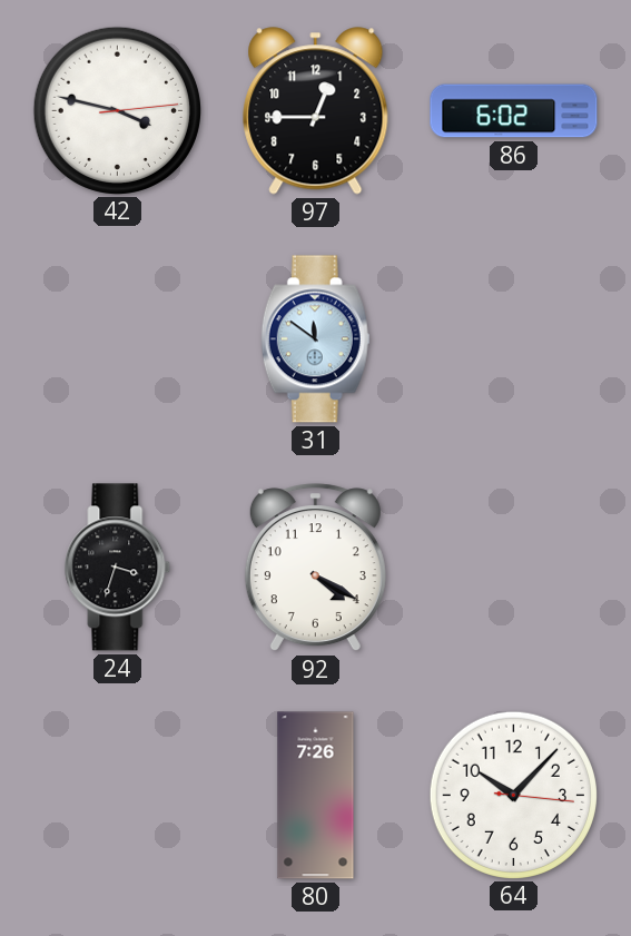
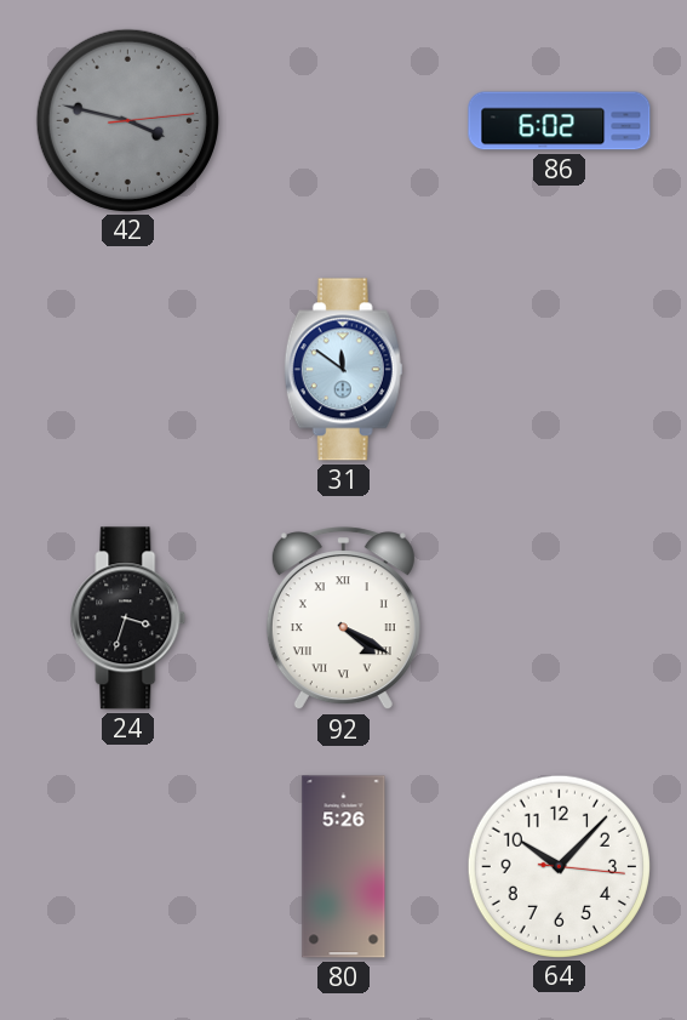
42 dial: white -> grey
97: 12:45 -> none
92 numerals: Arabic -> Roman
80: 7:26 -> 5:26
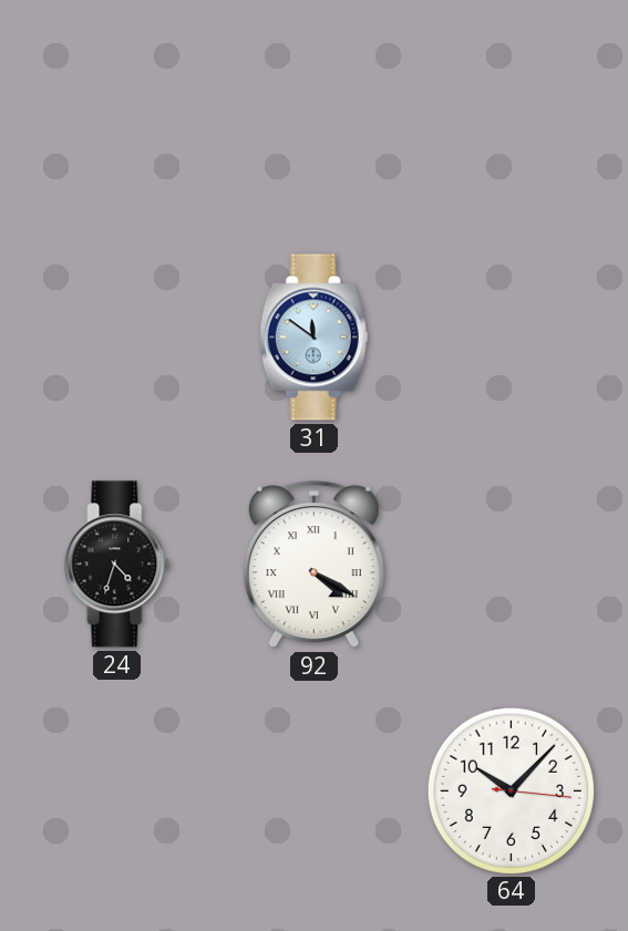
42: 3:47 -> none
86: 6:02 -> none
24: 3:33 -> 4:33
80: 5:26 -> none
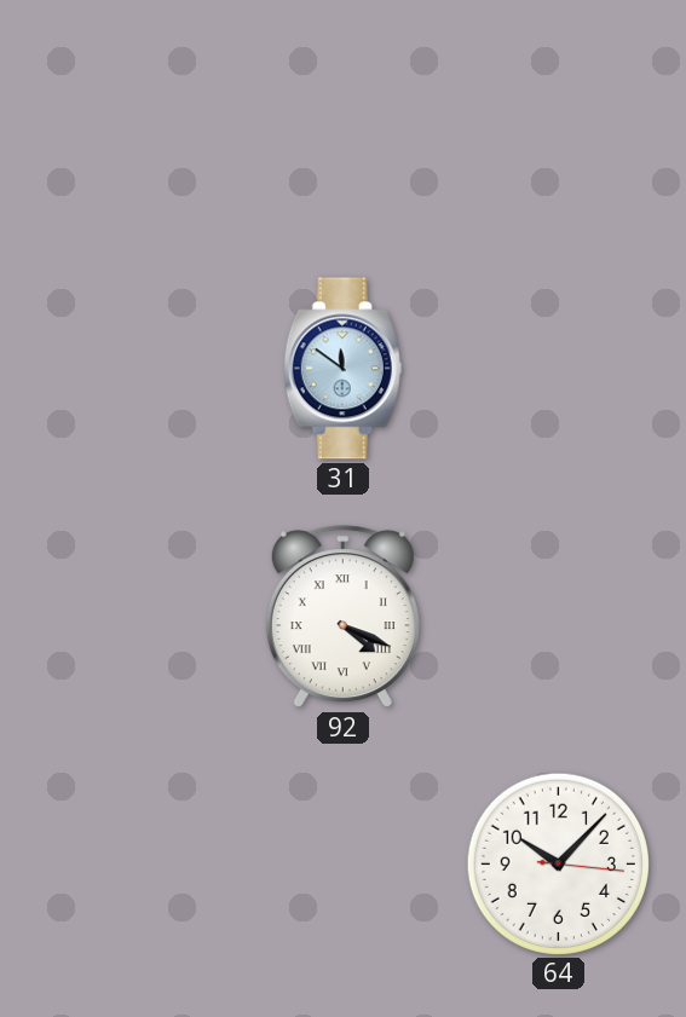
24: 4:33 -> none
92: 4:20 -> 4:19
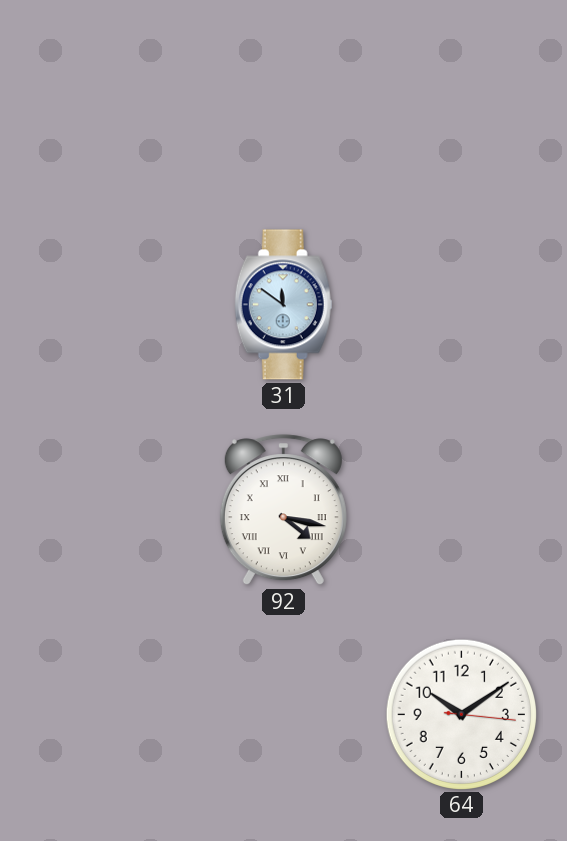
92: 4:19 -> 4:17
64: 10:07 -> 10:09
